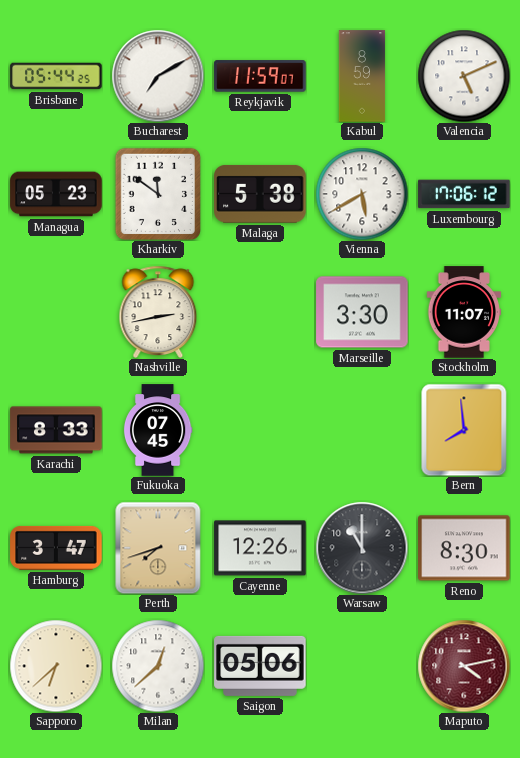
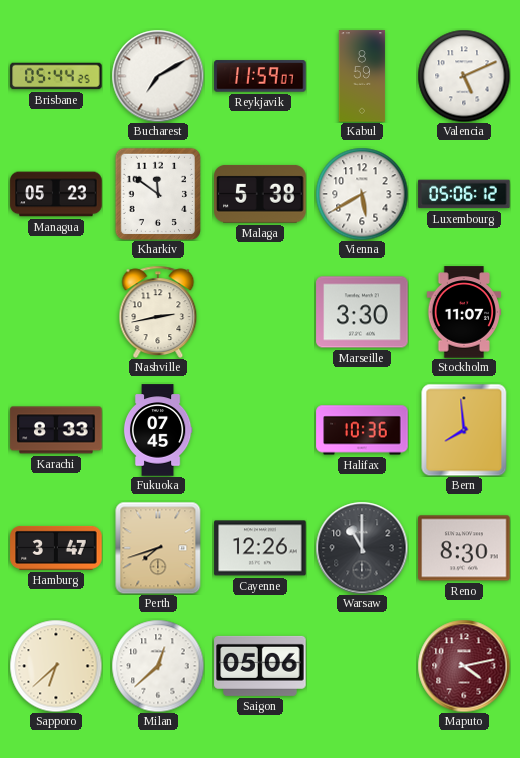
Luxembourg: 17:06 -> 05:06
Halifax: none -> 10:36
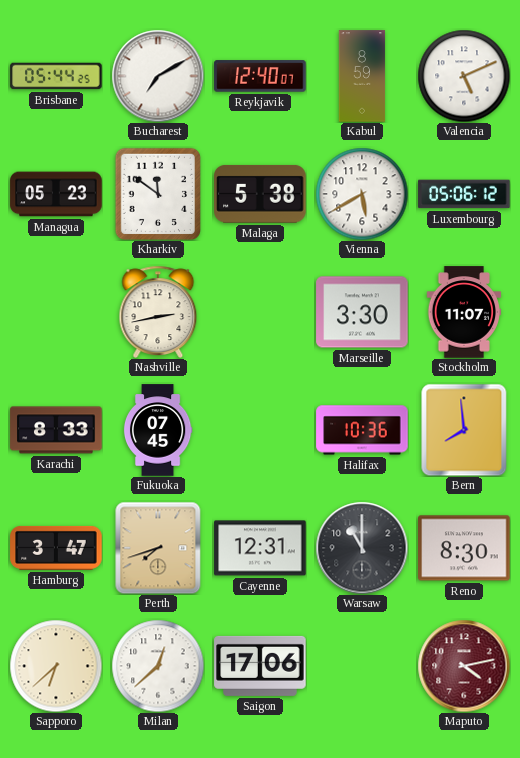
Reykjavik: 11:59 -> 12:40
Cayenne: 12:26 -> 12:31
Saigon: 05:06 -> 17:06
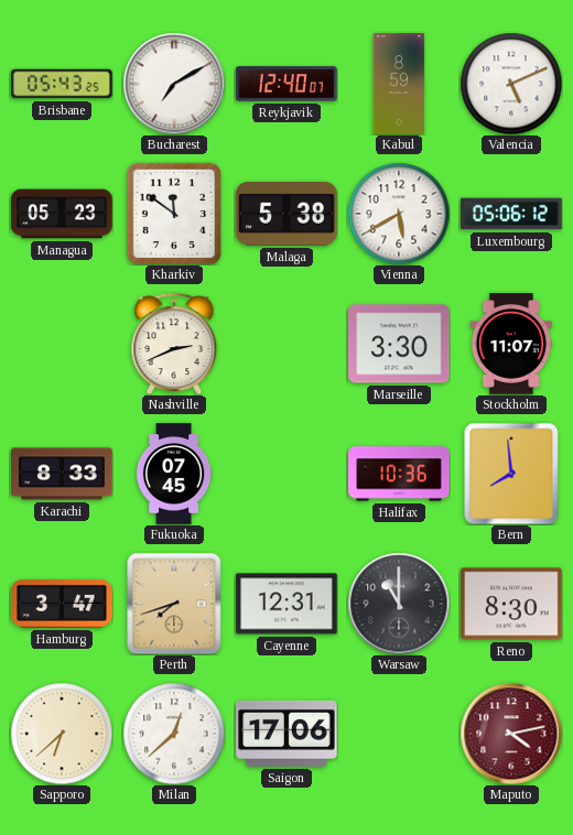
Brisbane: 05:44 -> 05:43
Nashville: 2:43 -> 2:41
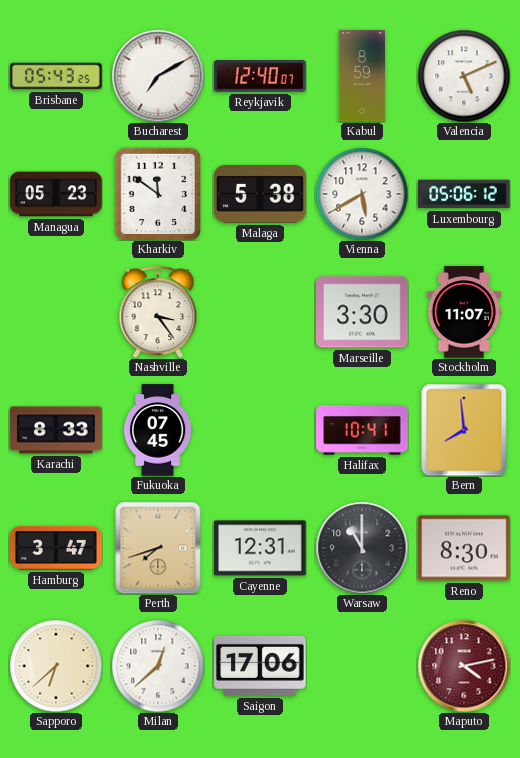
Nashville: 2:41 -> 3:24
Halifax: 10:36 -> 10:41
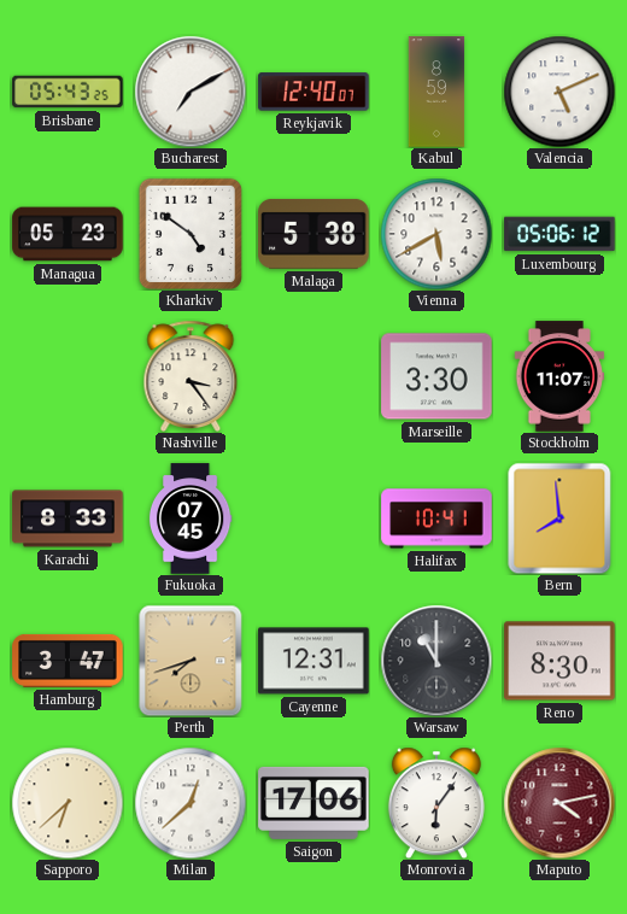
Kharkiv: 11:51 -> 4:51
Monrovia: none -> 6:06
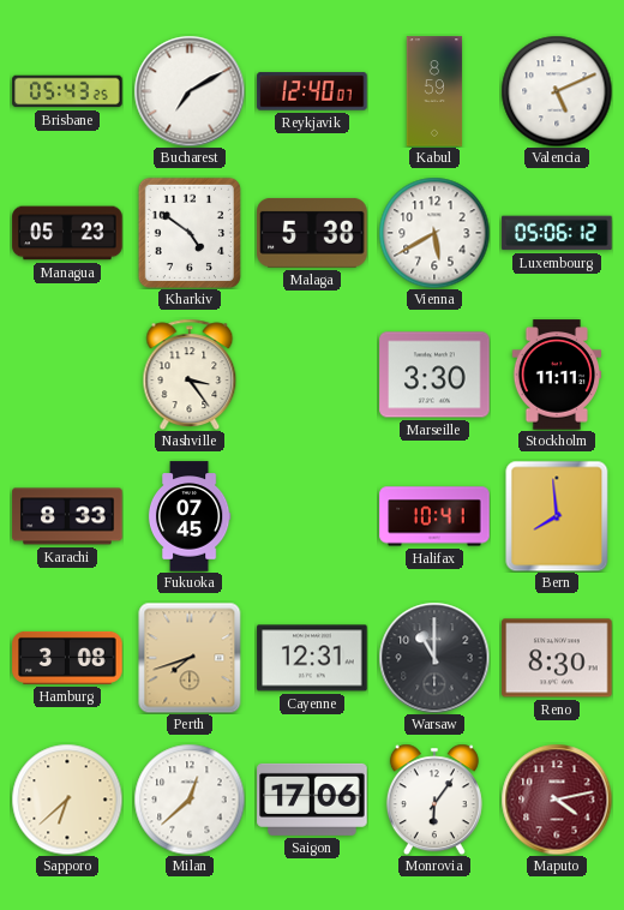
Stockholm: 11:07 -> 11:11
Hamburg: 3:47 -> 3:08
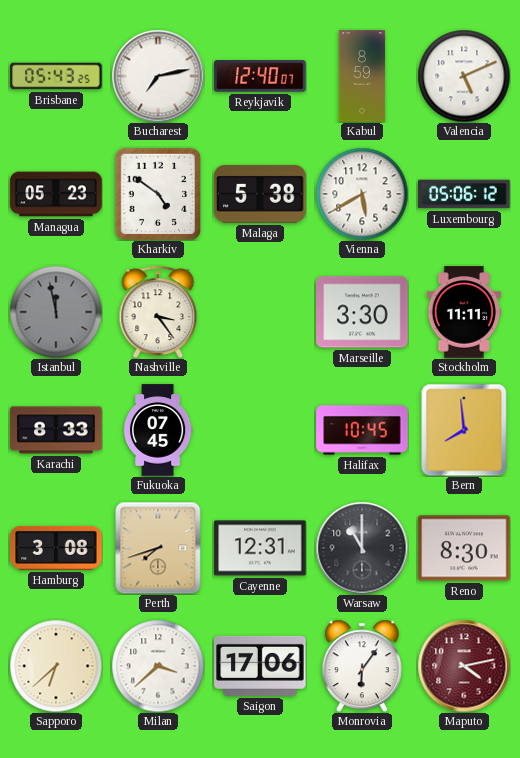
Bucharest: 7:10 -> 7:13
Istanbul: none -> 11:58
Halifax: 10:41 -> 10:45
Milan: 12:38 -> 3:38
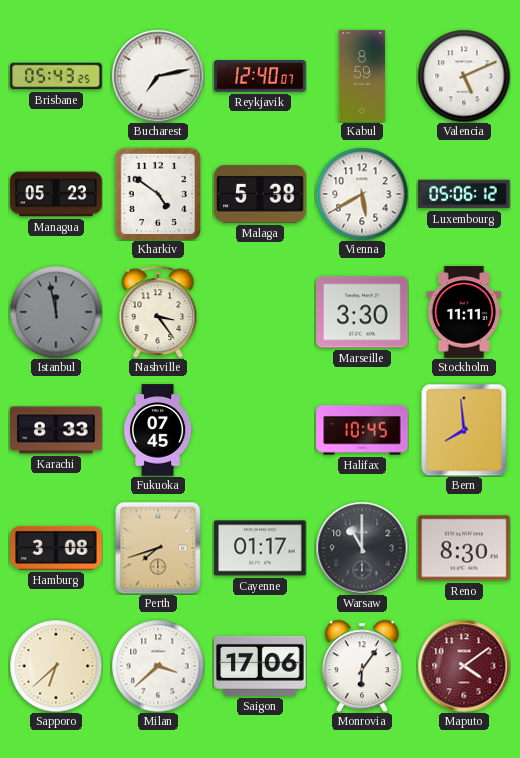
Cayenne: 12:31 -> 01:17
Maputo: 4:13 -> 4:09
